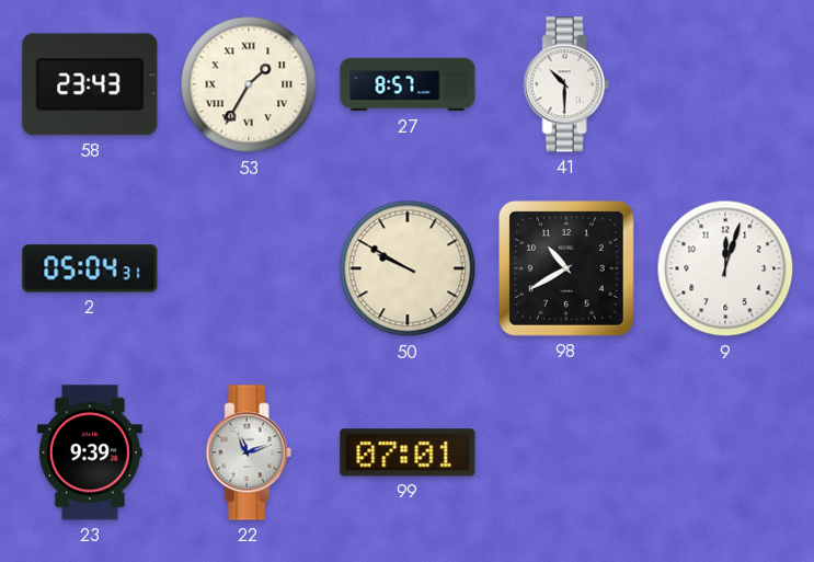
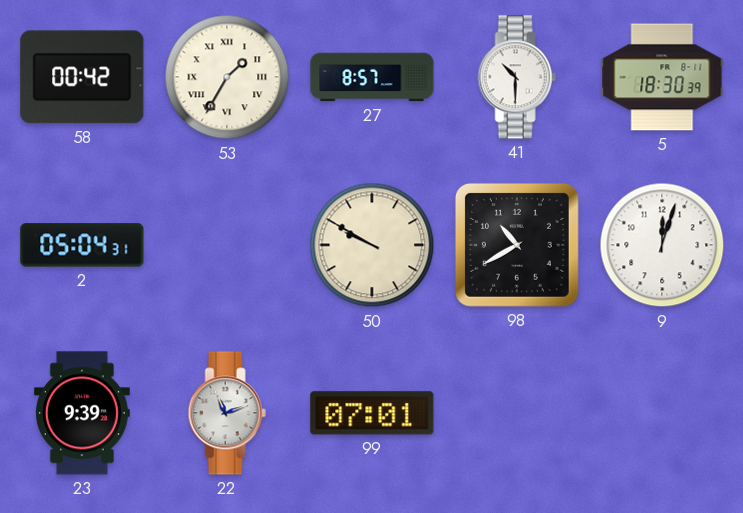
58: 23:43 -> 00:42
5: none -> 18:30
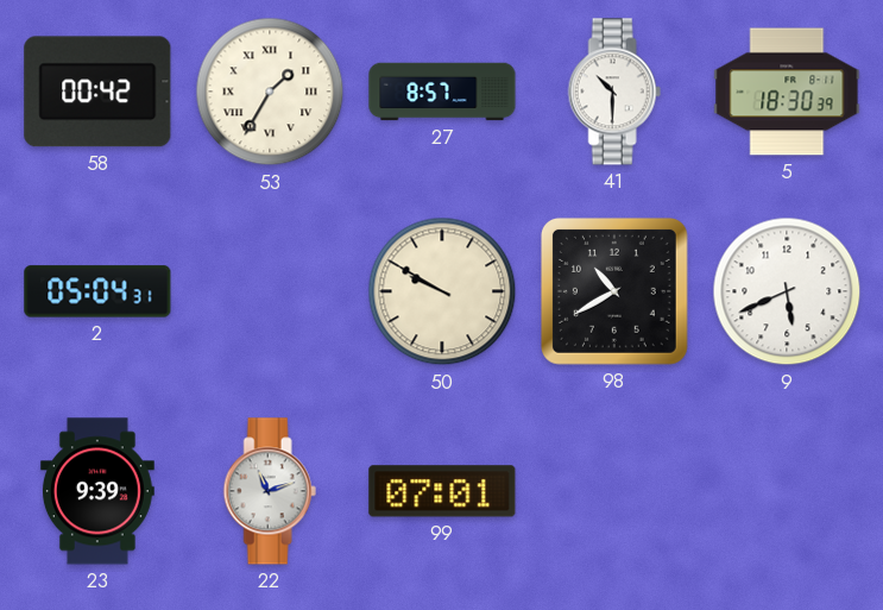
9: 12:03 -> 5:41
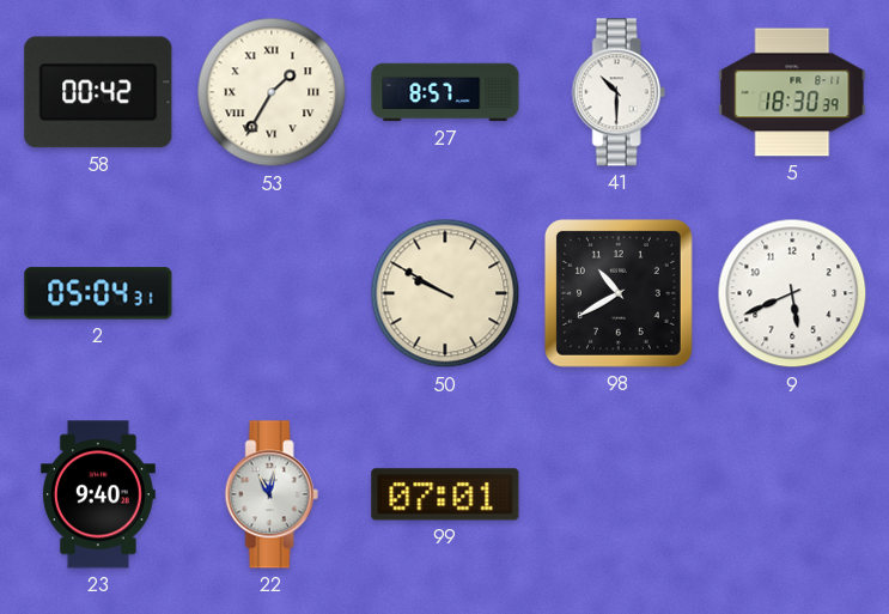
23: 9:39 -> 9:40
22: 11:12 -> 11:02
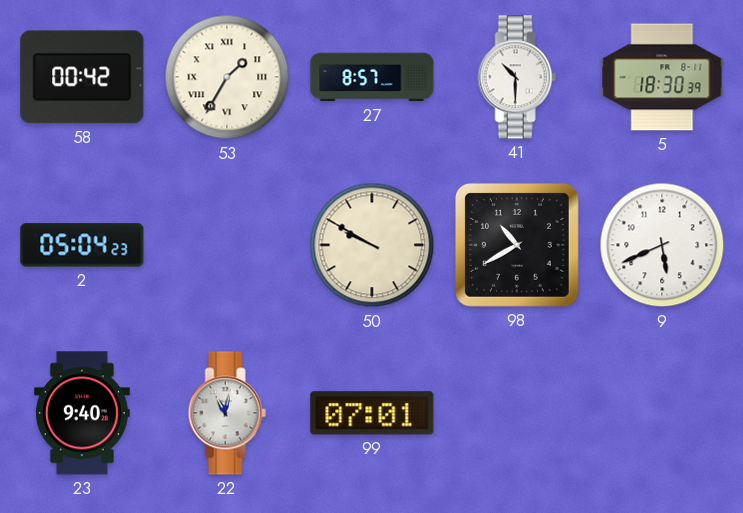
2: 05:04:31 -> 05:04:23
